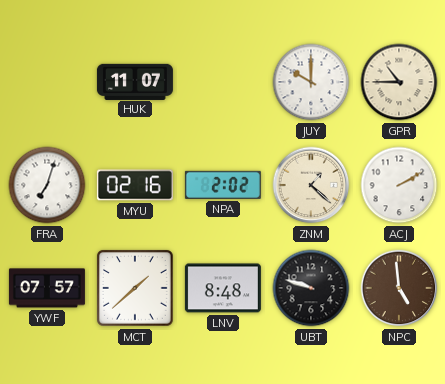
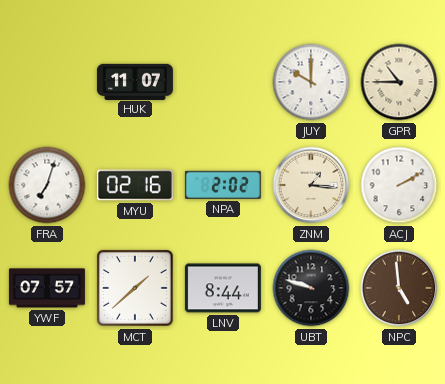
ZNM: 1:22 -> 1:16
LNV: 8:48 -> 8:44
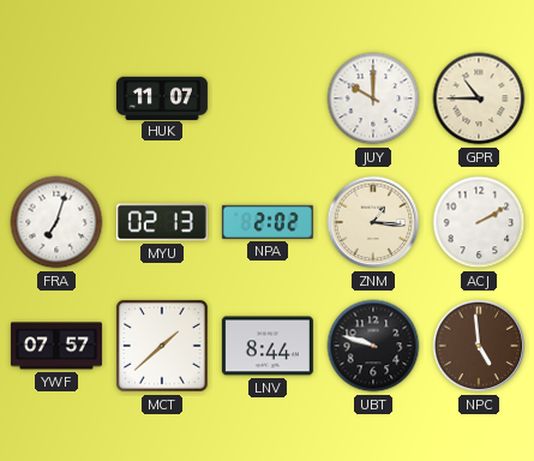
MYU: 02:16 -> 02:13
